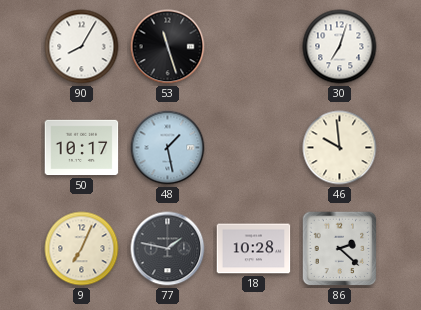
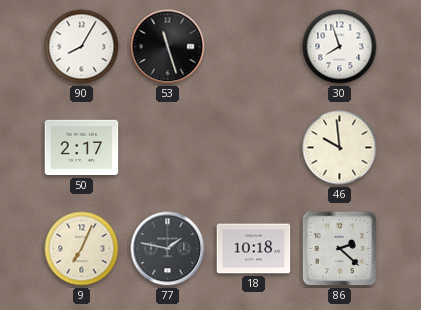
30: 7:03 -> 7:57
50: 10:17 -> 2:17
48: 1:28 -> none
18: 10:28 -> 10:18
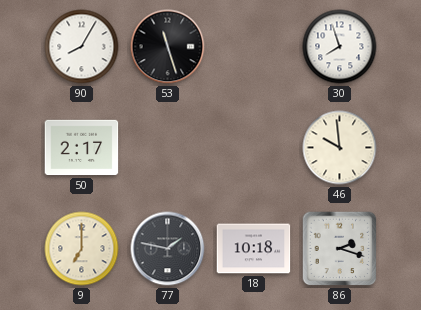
9: 7:04 -> 7:00
86: 2:22 -> 2:18
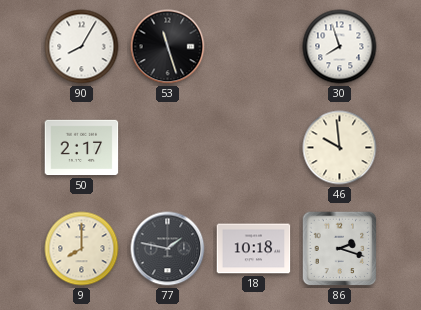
9: 7:00 -> 8:00
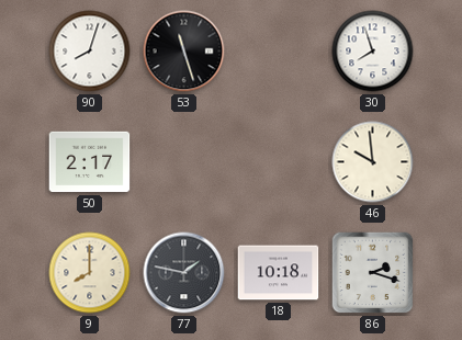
90: 8:05 -> 8:03
